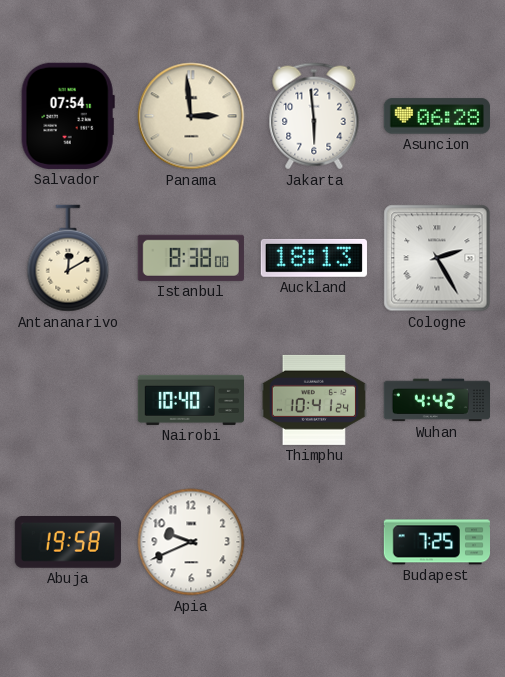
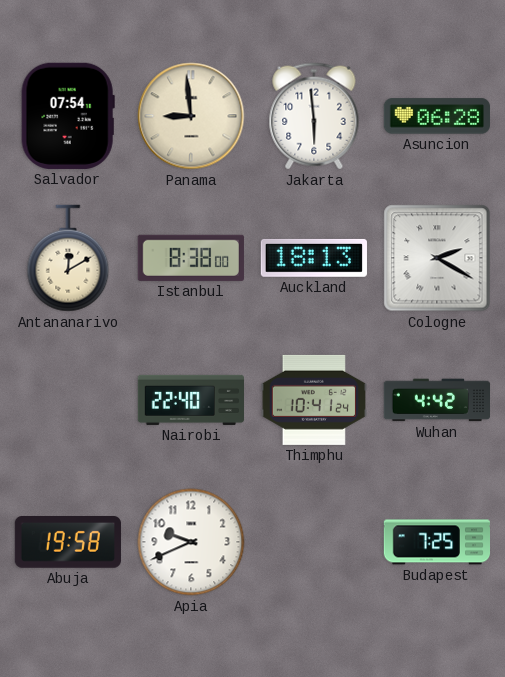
Panama: 2:59 -> 8:59
Cologne: 2:25 -> 2:20
Nairobi: 10:40 -> 22:40
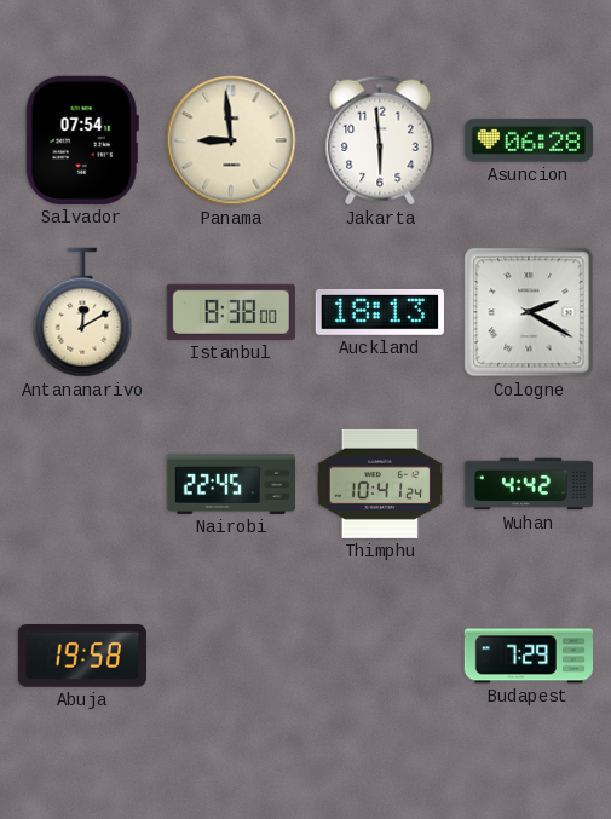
Nairobi: 22:40 -> 22:45
Apia: 9:41 -> none
Budapest: 7:25 -> 7:29
